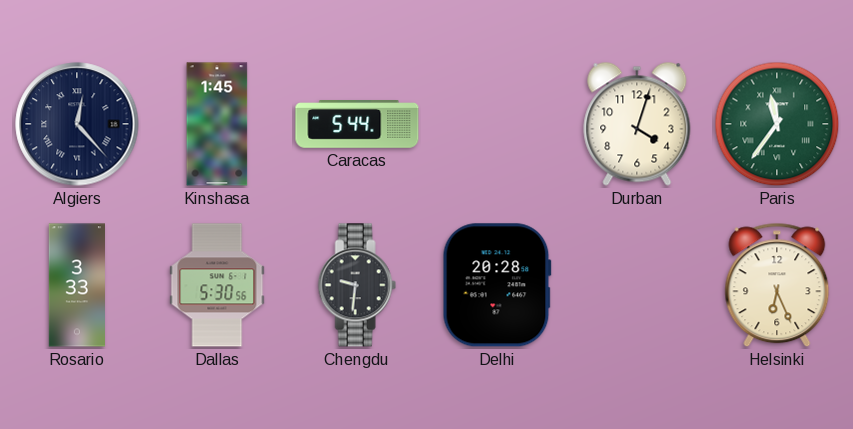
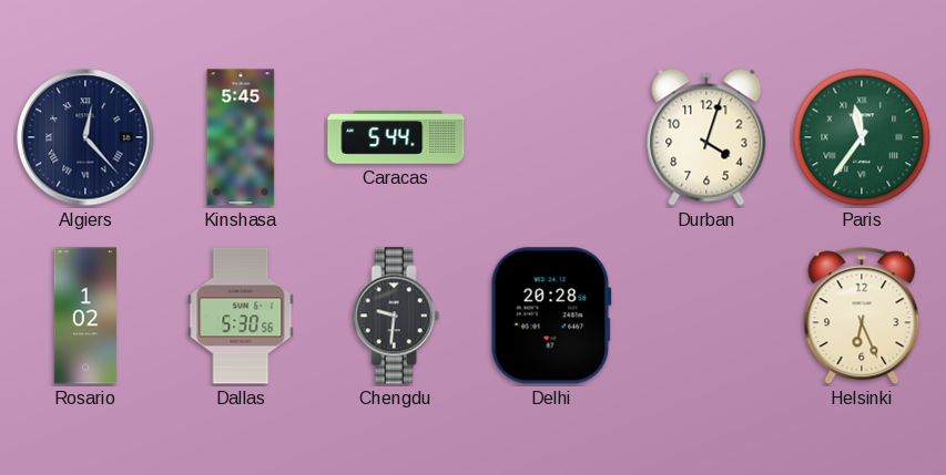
Kinshasa: 1:45 -> 5:45
Rosario: 3:33 -> 1:02
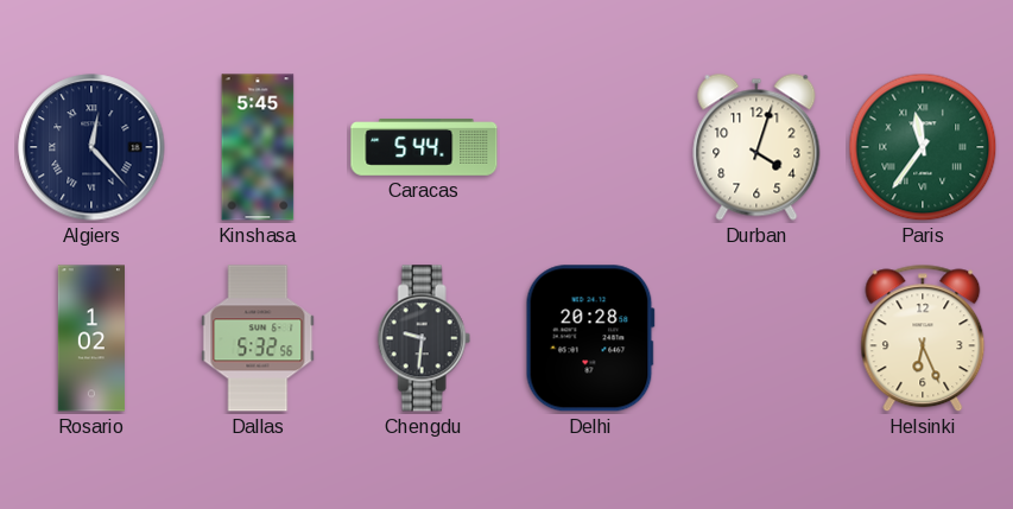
Dallas: 5:30 -> 5:32
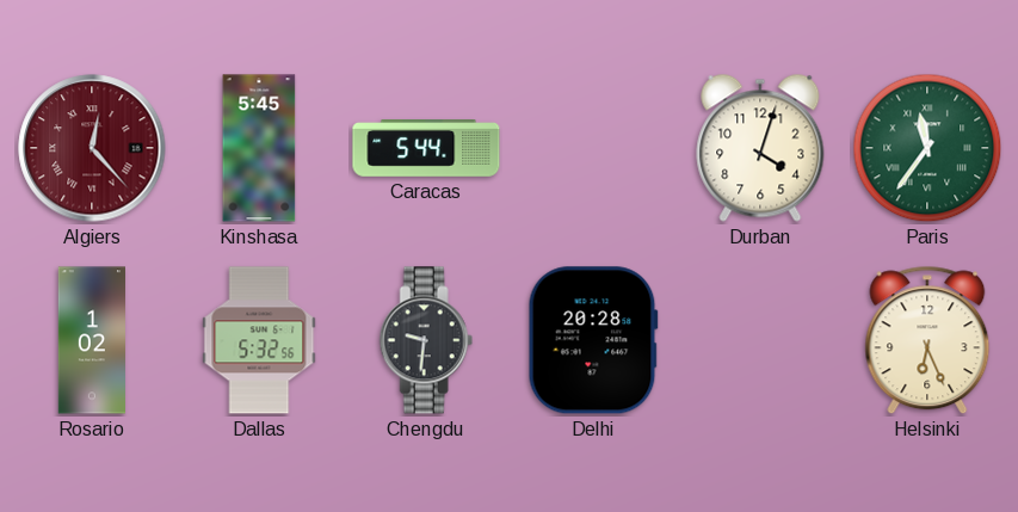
Algiers dial: navy -> burgundy
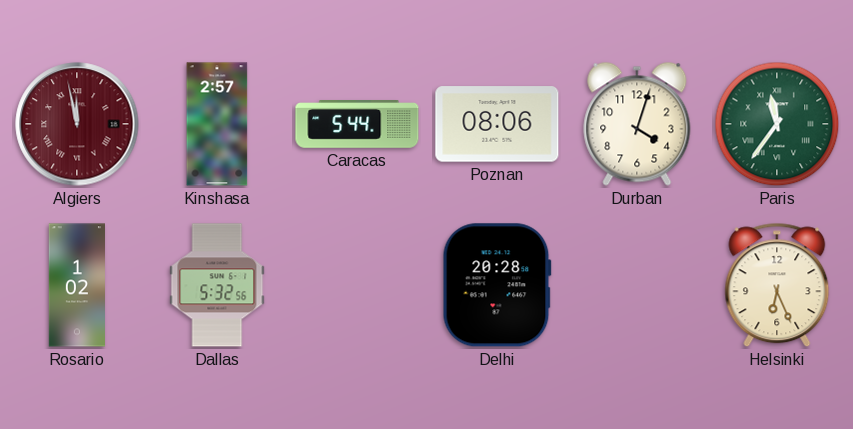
Algiers: 12:23 -> 11:58
Kinshasa: 5:45 -> 2:57
Poznan: none -> 08:06
Chengdu: 9:31 -> none
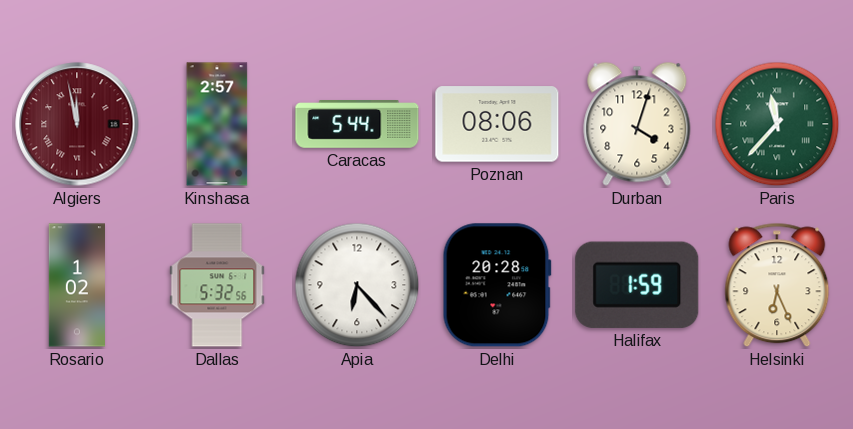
Paris: 11:36 -> 11:37
Apia: none -> 6:23
Halifax: none -> 1:59
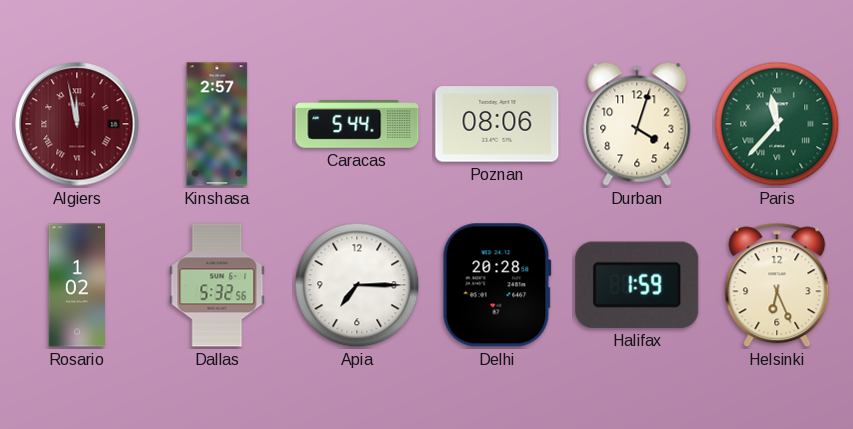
Apia: 6:23 -> 7:15
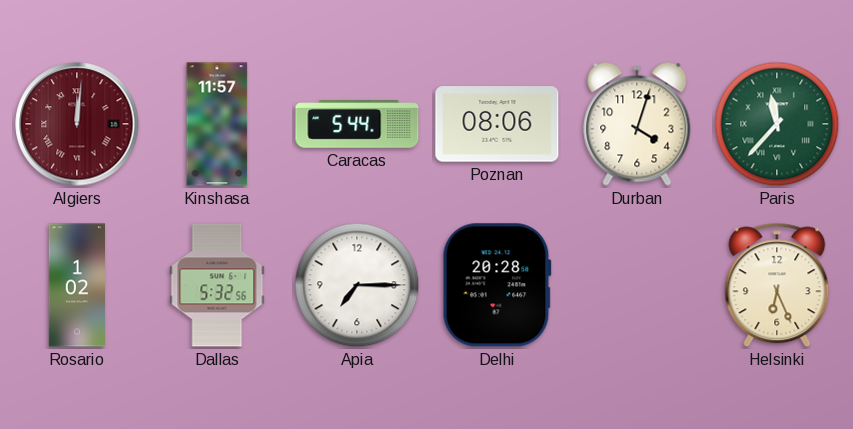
Algiers: 11:58 -> 12:01
Kinshasa: 2:57 -> 11:57
Halifax: 1:59 -> none
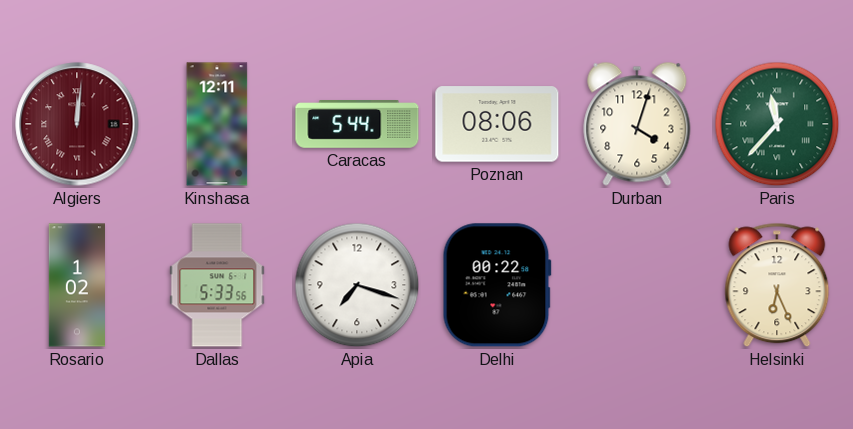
Kinshasa: 11:57 -> 12:11
Dallas: 5:32 -> 5:33
Apia: 7:15 -> 7:18
Delhi: 20:28 -> 00:22
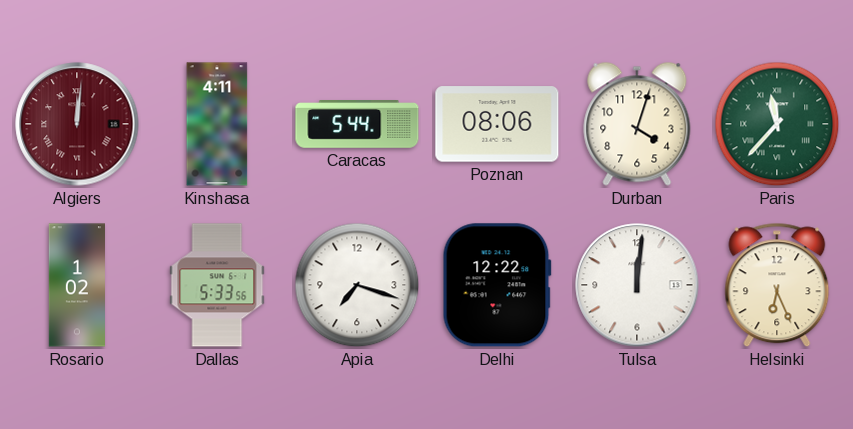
Kinshasa: 12:11 -> 4:11
Delhi: 00:22 -> 12:22
Tulsa: none -> 12:01
